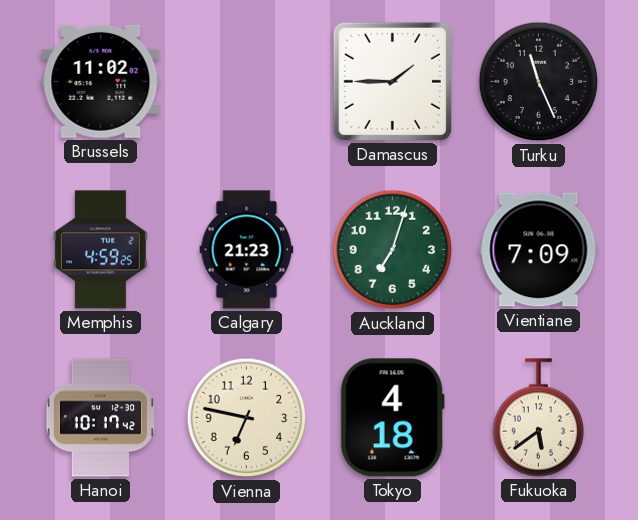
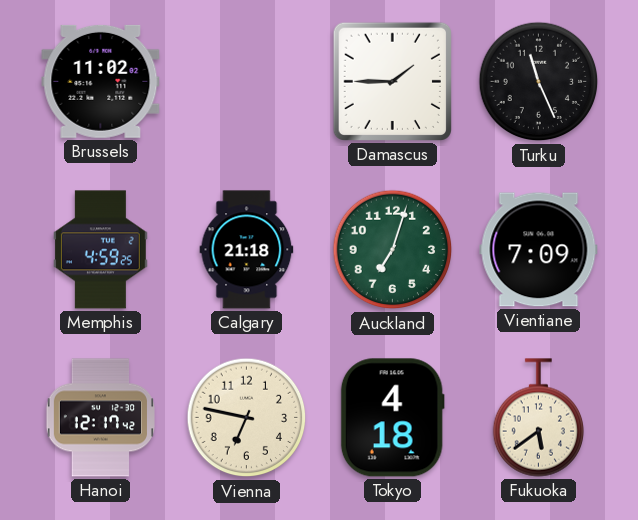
Calgary: 21:23 -> 21:18
Hanoi: 10:17 -> 12:17
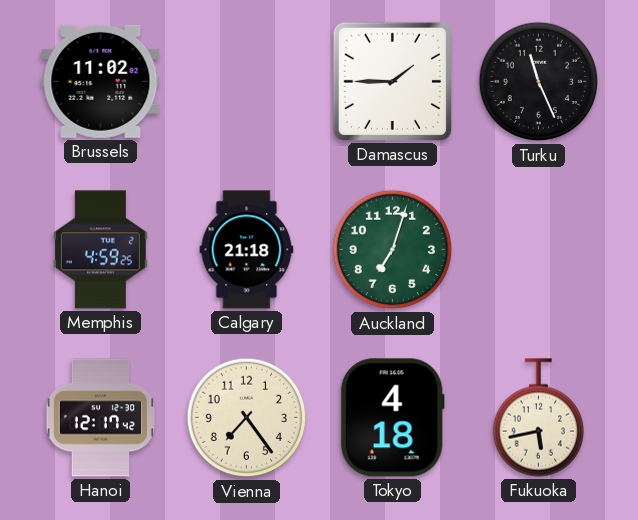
Vientiane: 7:09 -> none
Vienna: 6:47 -> 7:24
Fukuoka: 5:39 -> 5:43
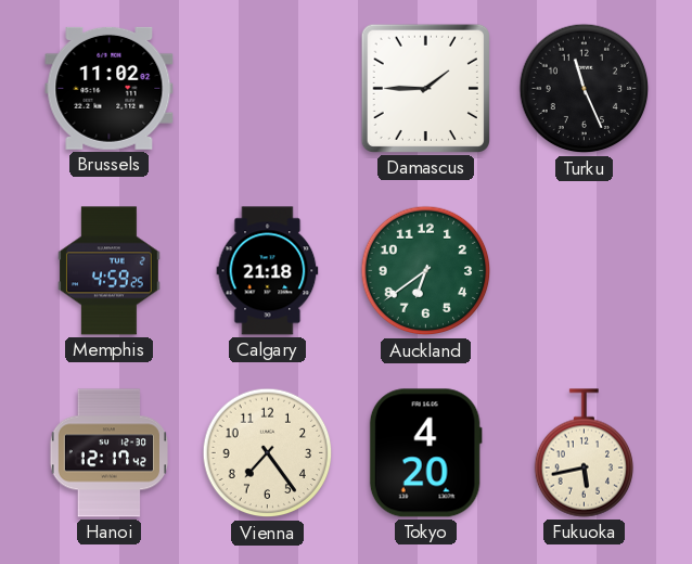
Auckland: 7:03 -> 6:39
Tokyo: 4:18 -> 4:20
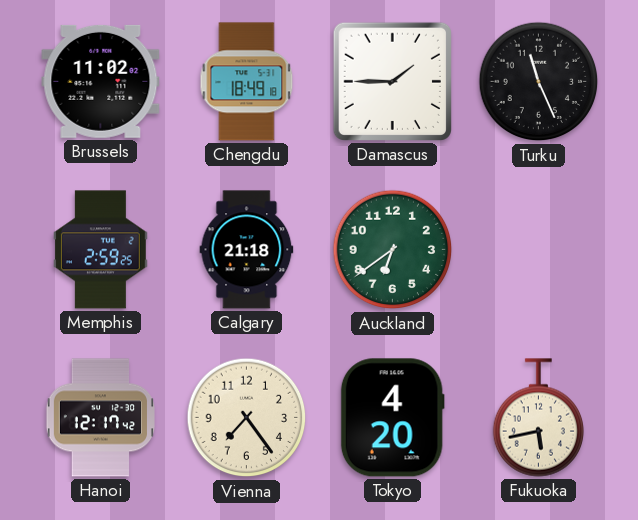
Chengdu: none -> 18:49
Memphis: 4:59 -> 2:59
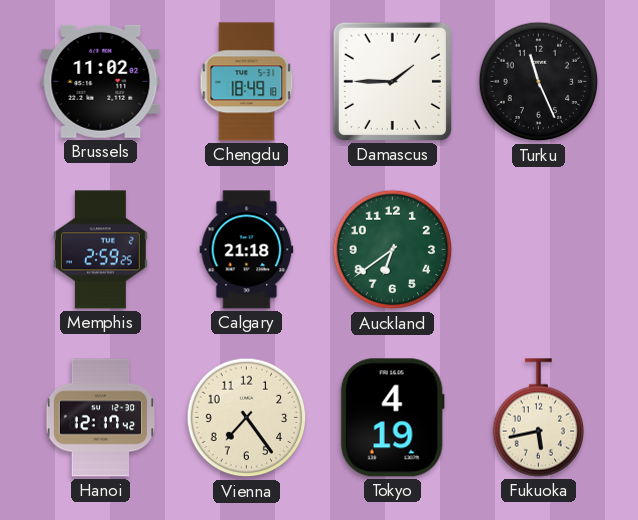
Tokyo: 4:20 -> 4:19
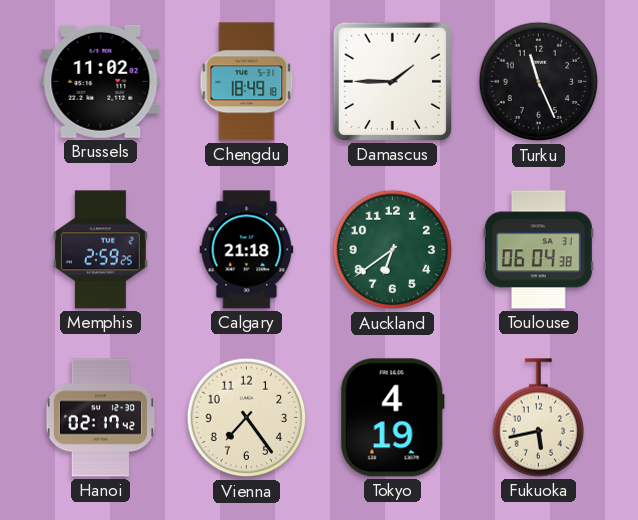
Toulouse: none -> 06:04
Hanoi: 12:17 -> 02:17
